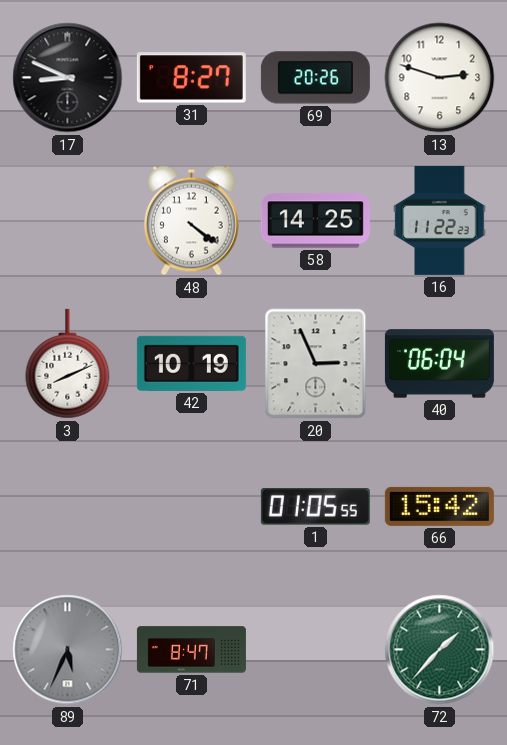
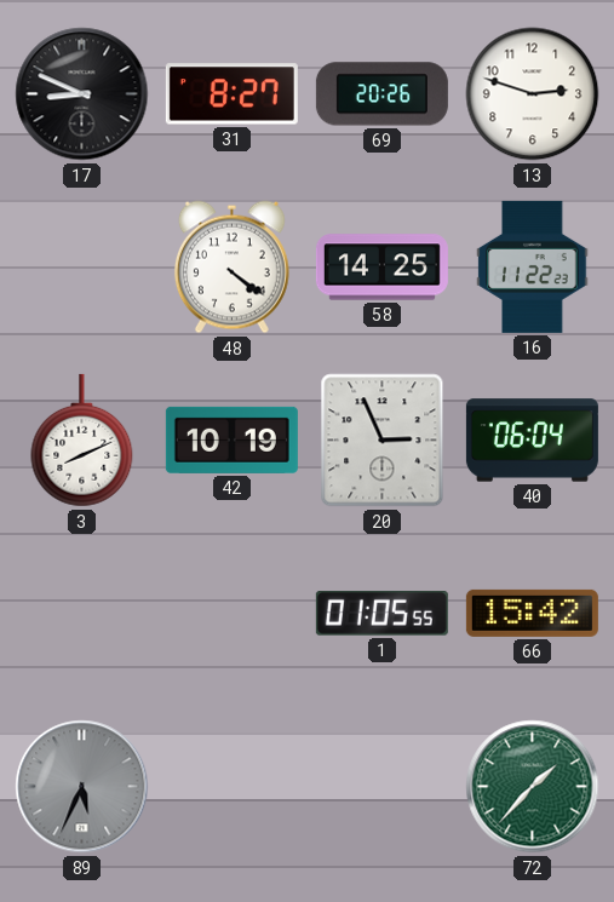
71: 8:47 -> none
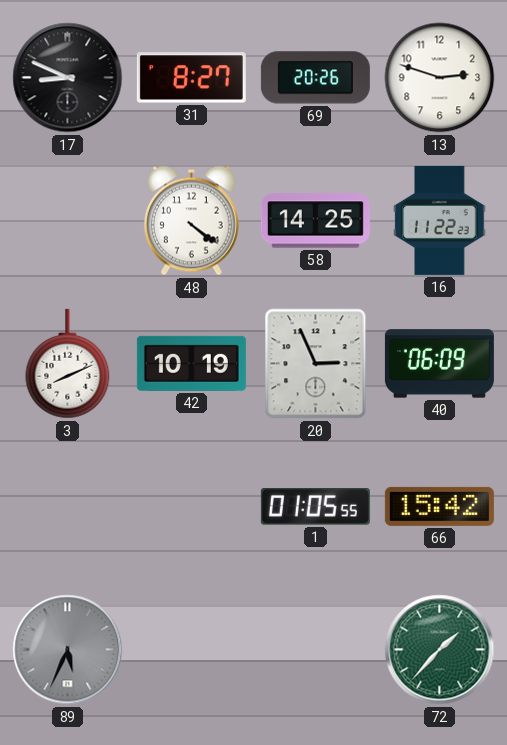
40: 06:04 -> 06:09
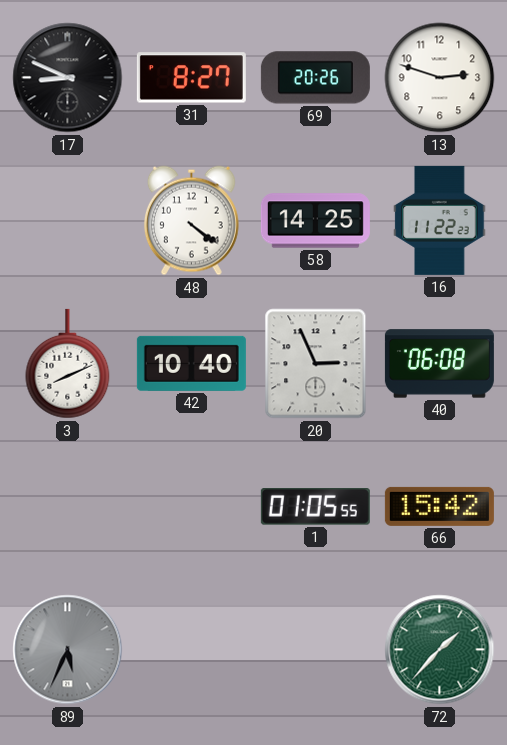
42: 10:19 -> 10:40
40: 06:09 -> 06:08
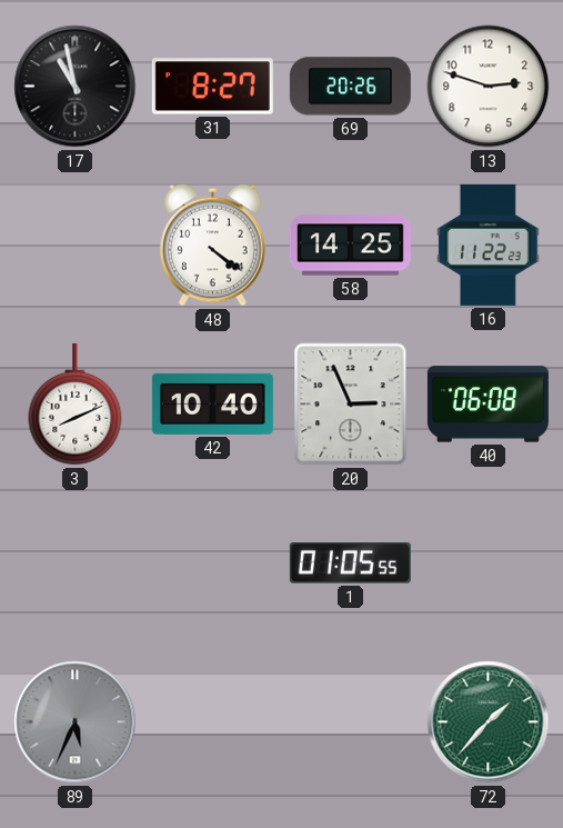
17: 8:49 -> 10:58
66: 15:42 -> none
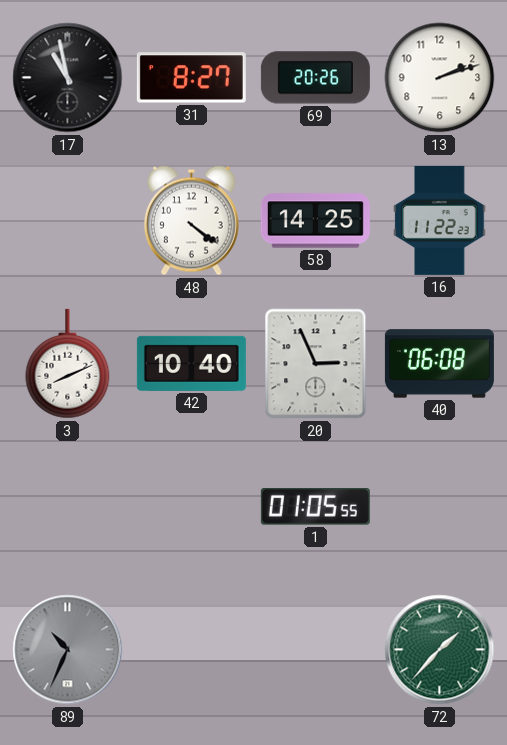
13: 2:48 -> 2:12
89: 5:34 -> 10:34
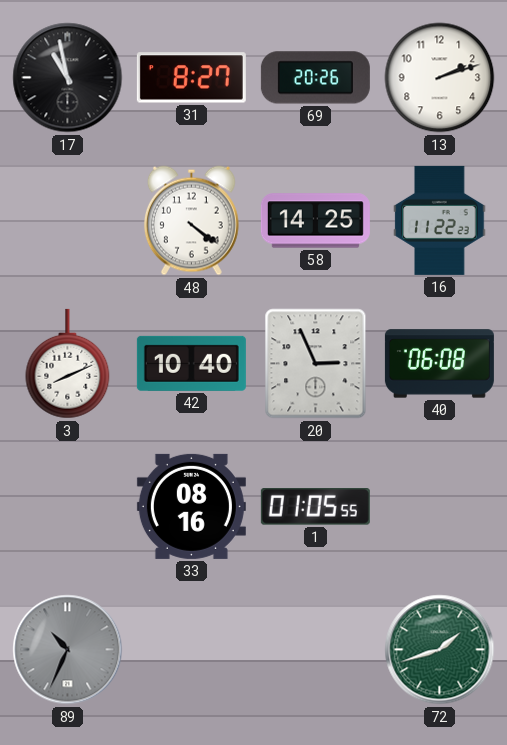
33: none -> 08:16
72: 1:37 -> 1:42
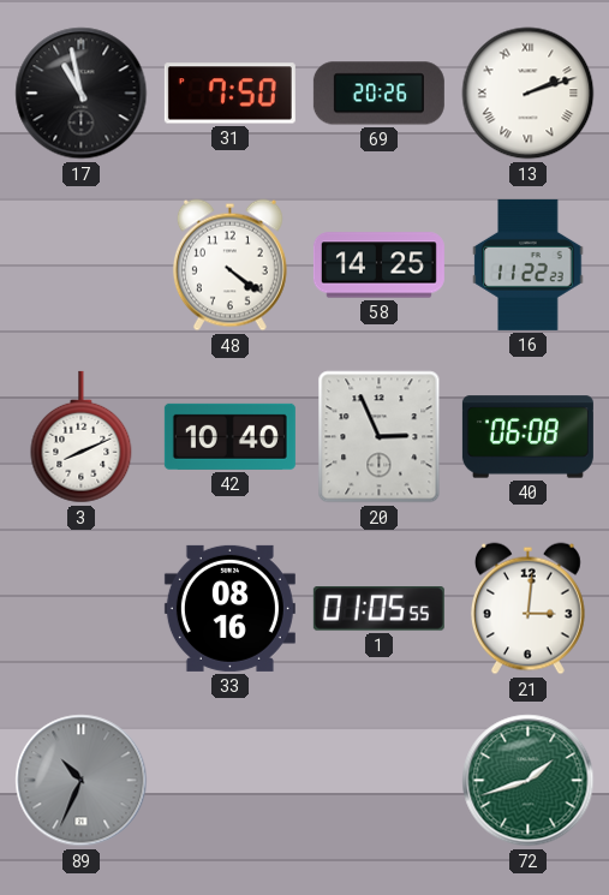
31: 8:27 -> 7:50
13 numerals: Arabic -> Roman
21: none -> 3:01
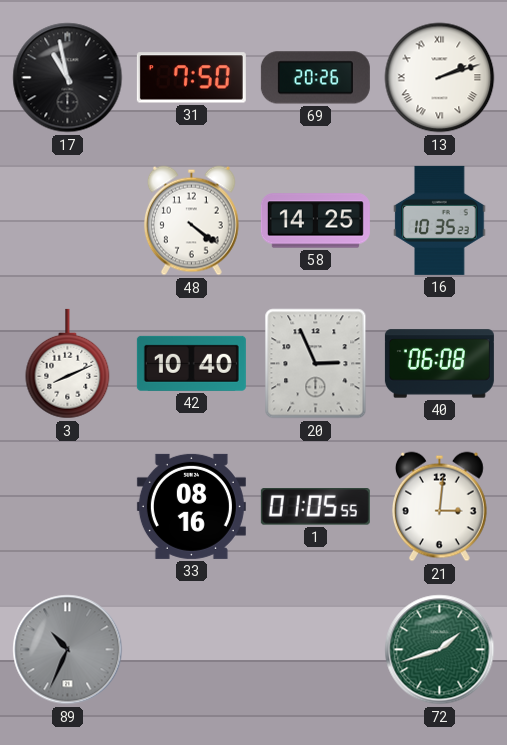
16: 11:22 -> 10:35
